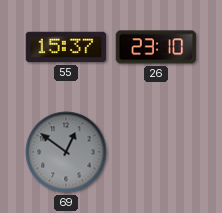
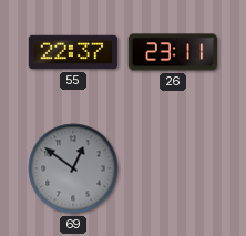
55: 15:37 -> 22:37
26: 23:10 -> 23:11
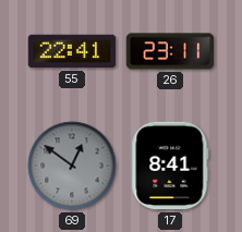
55: 22:37 -> 22:41
17: none -> 8:41
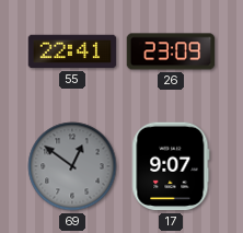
26: 23:11 -> 23:09
17: 8:41 -> 9:07
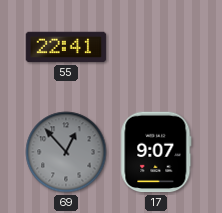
26: 23:09 -> none
69: 12:51 -> 12:53
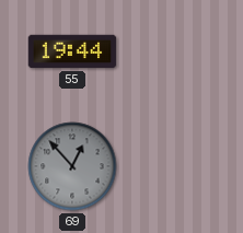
55: 22:41 -> 19:44
17: 9:07 -> none
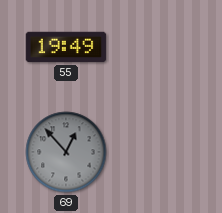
55: 19:44 -> 19:49
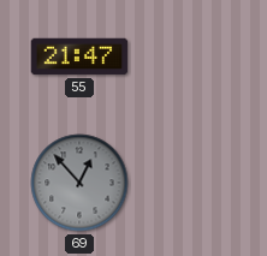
55: 19:49 -> 21:47
